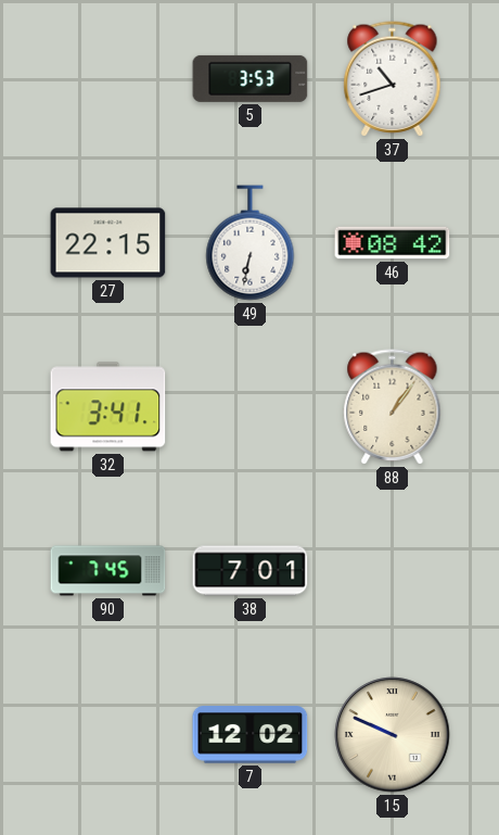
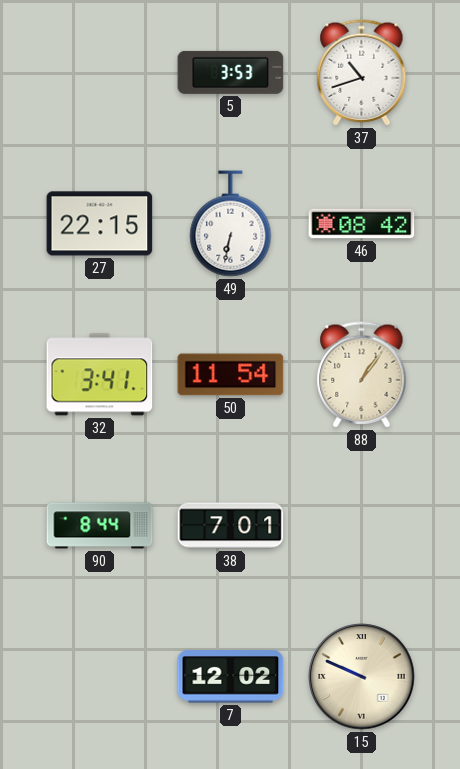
50: none -> 11:54
90: 7:45 -> 8:44
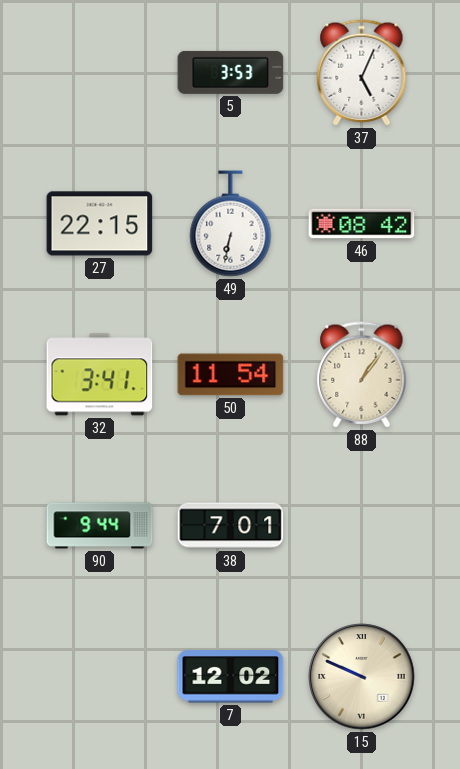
37: 10:42 -> 5:04
90: 8:44 -> 9:44
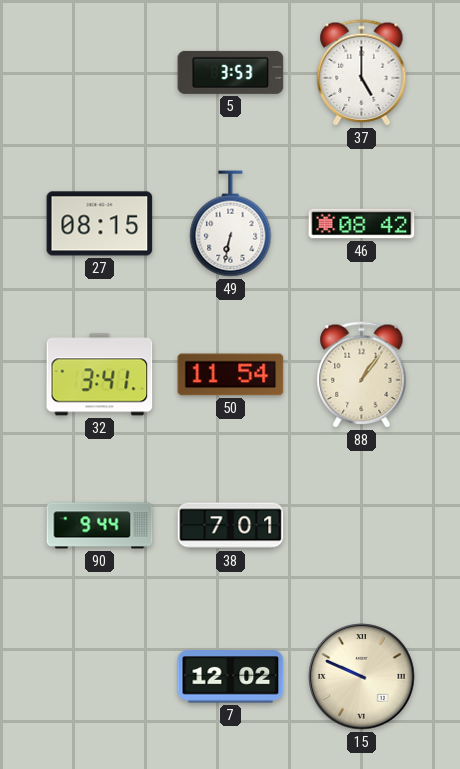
37: 5:04 -> 5:00
27: 22:15 -> 08:15
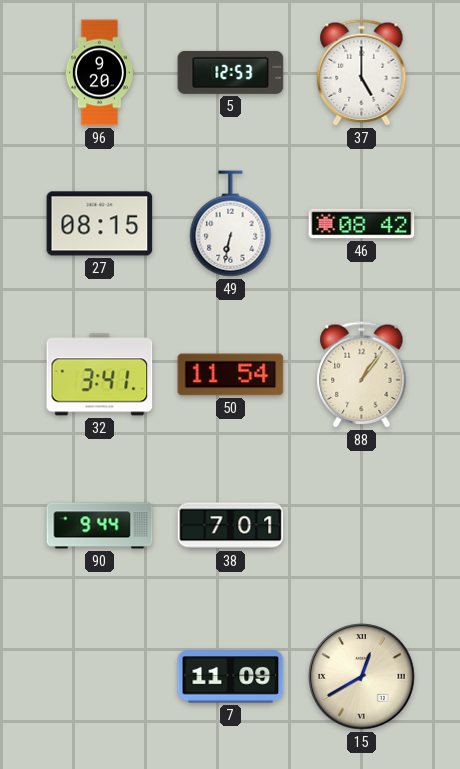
96: none -> 9:20
5: 3:53 -> 12:53
7: 12:02 -> 11:09
15: 9:49 -> 12:40
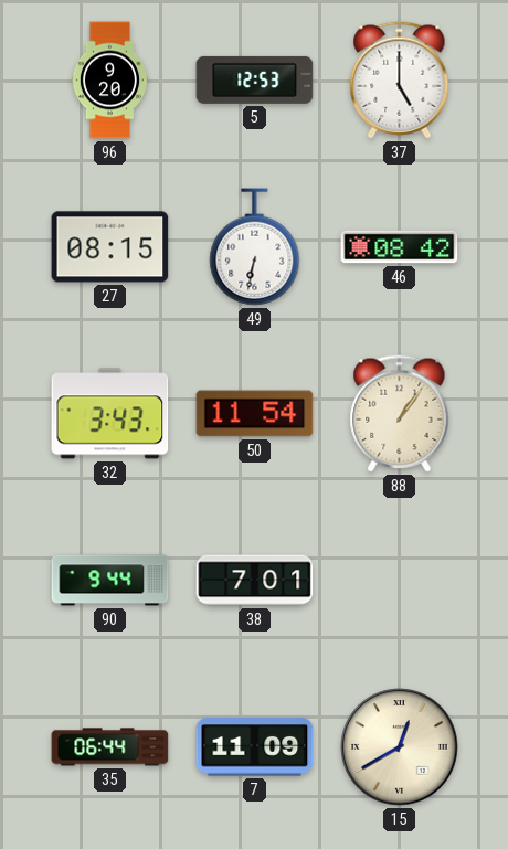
32: 3:41 -> 3:43
35: none -> 06:44
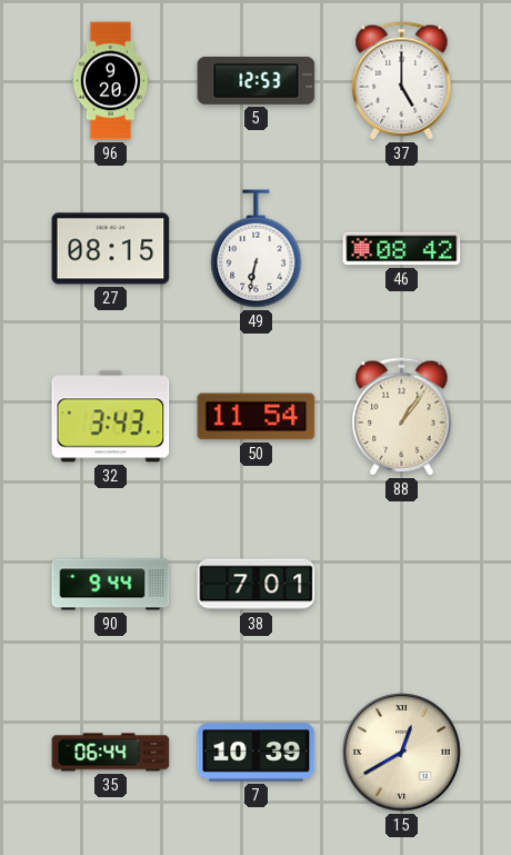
7: 11:09 -> 10:39
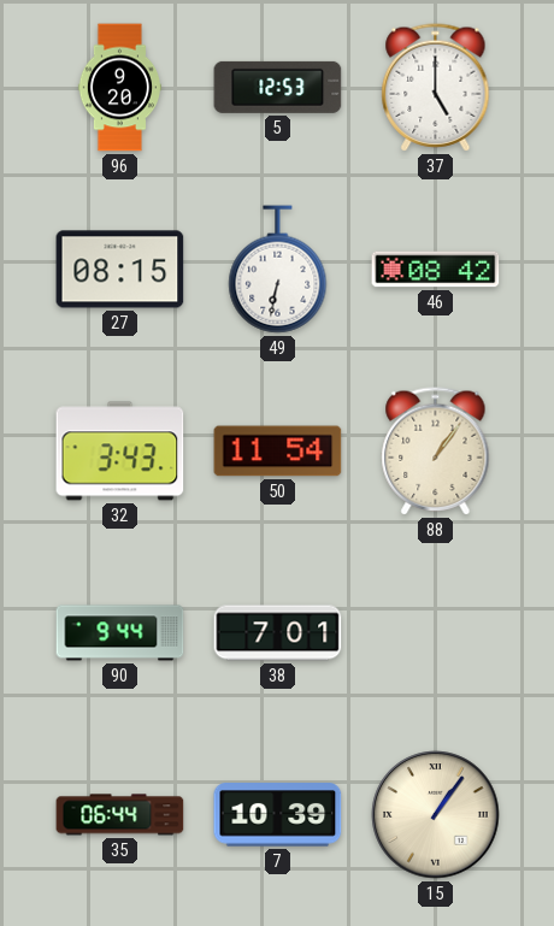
15: 12:40 -> 1:06
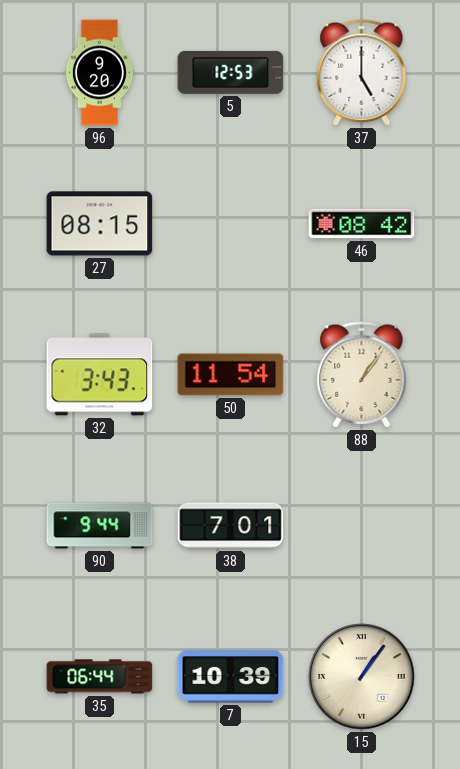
49: 6:32 -> none
